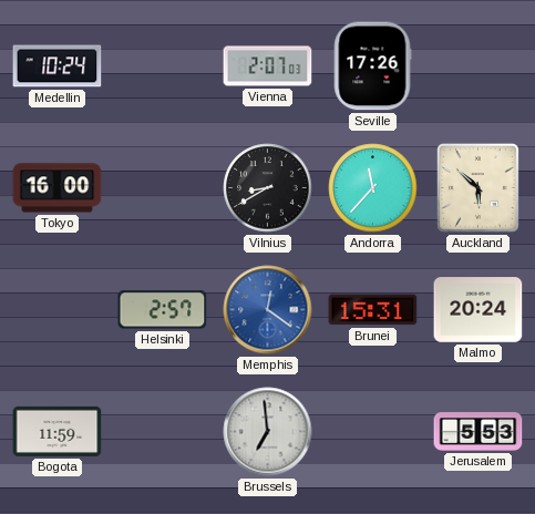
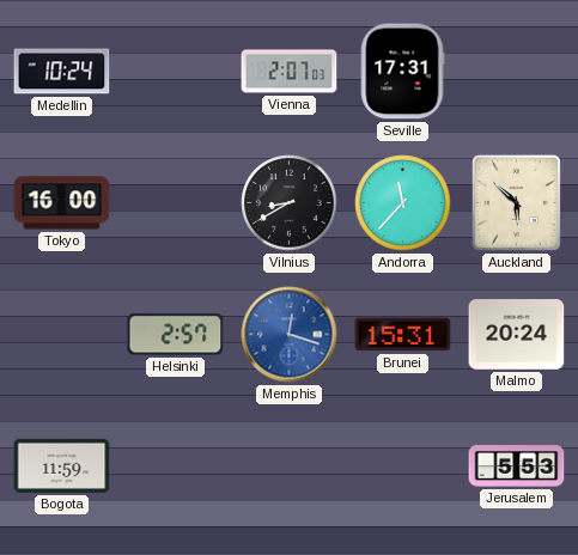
Seville: 17:26 -> 17:31
Memphis: 12:21 -> 12:18
Brussels: 6:59 -> none
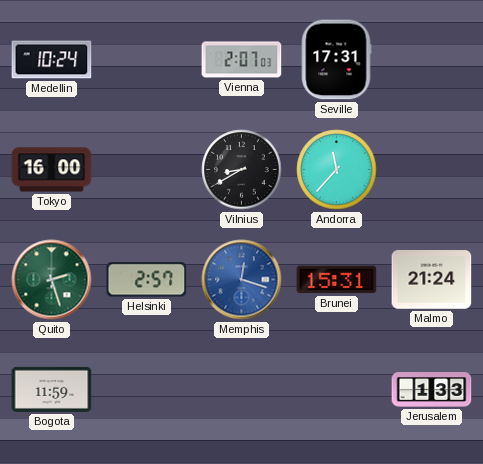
Auckland: 5:52 -> none
Quito: none -> 2:27
Malmo: 20:24 -> 21:24
Jerusalem: 5:53 -> 1:33
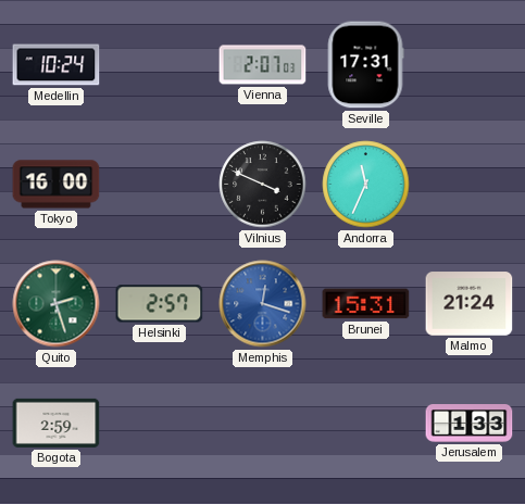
Vilnius: 8:40 -> 3:49
Andorra: 11:37 -> 11:34
Bogota: 11:59 -> 2:59
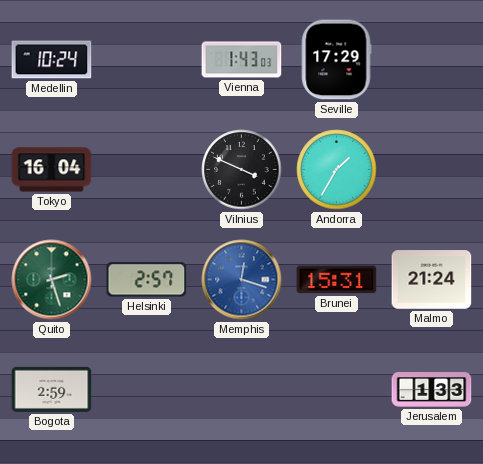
Vienna: 2:07 -> 1:43
Seville: 17:31 -> 17:29
Tokyo: 16:00 -> 16:04
Andorra: 11:34 -> 1:35
